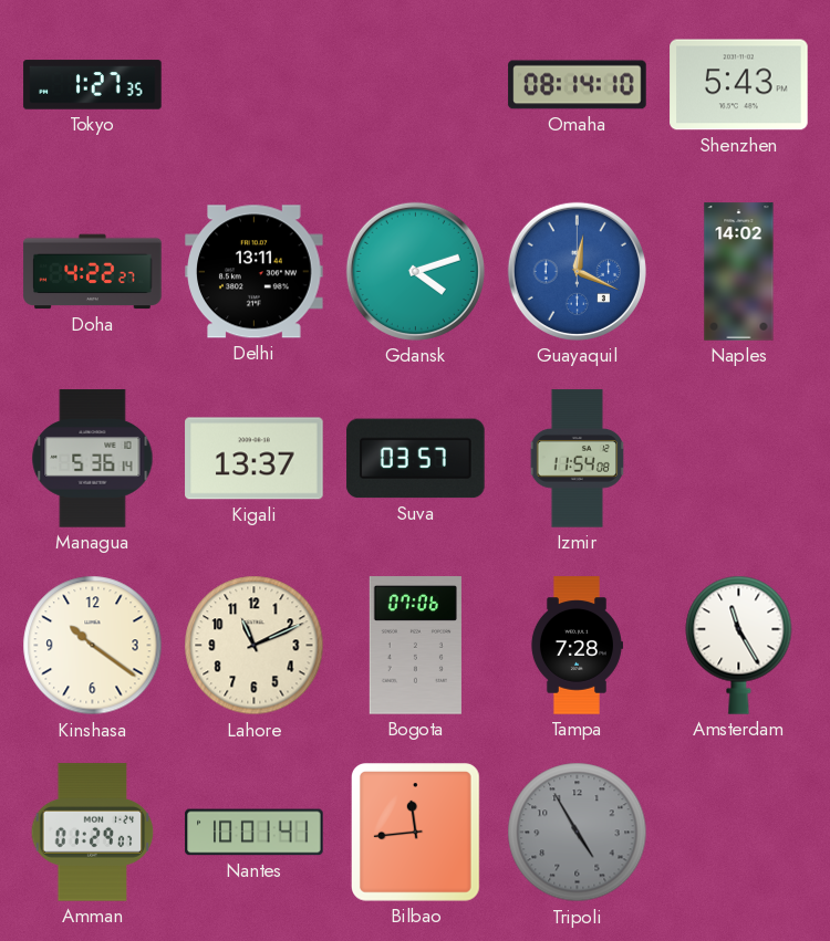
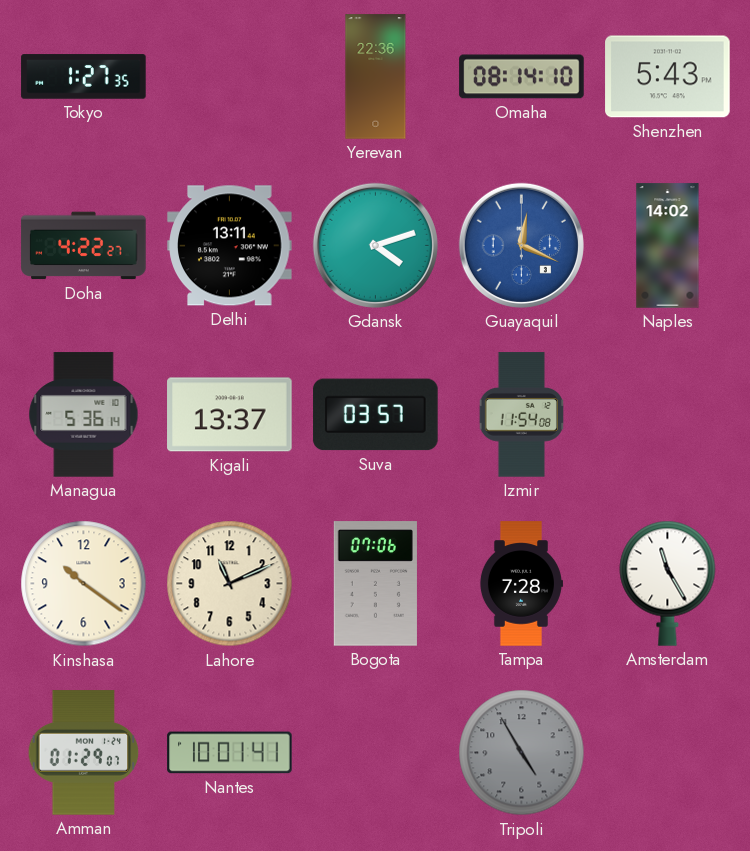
Yerevan: none -> 22:36
Bilbao: 11:44 -> none
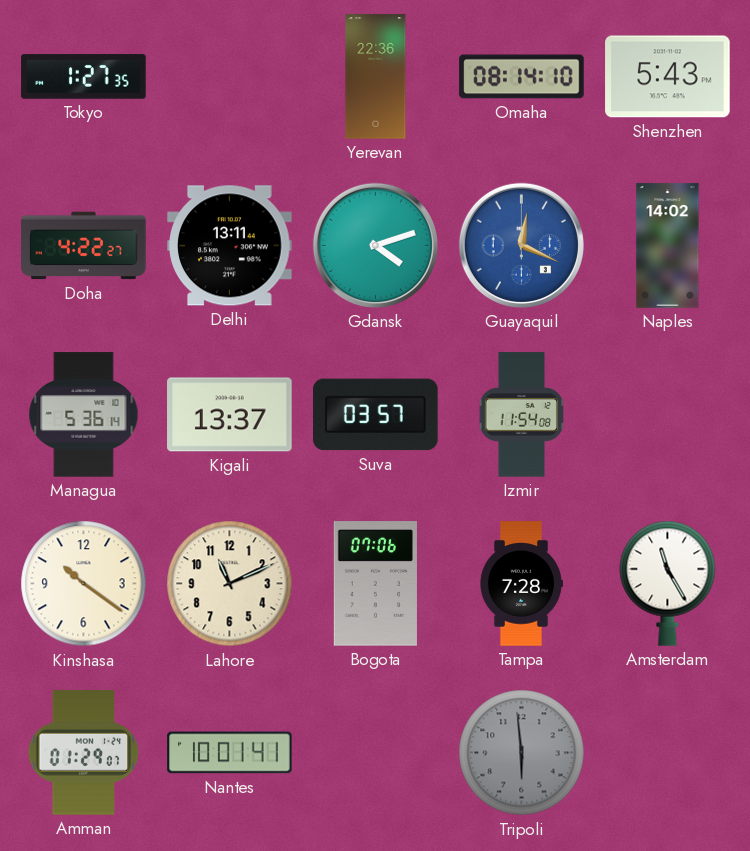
Tripoli: 4:55 -> 5:59
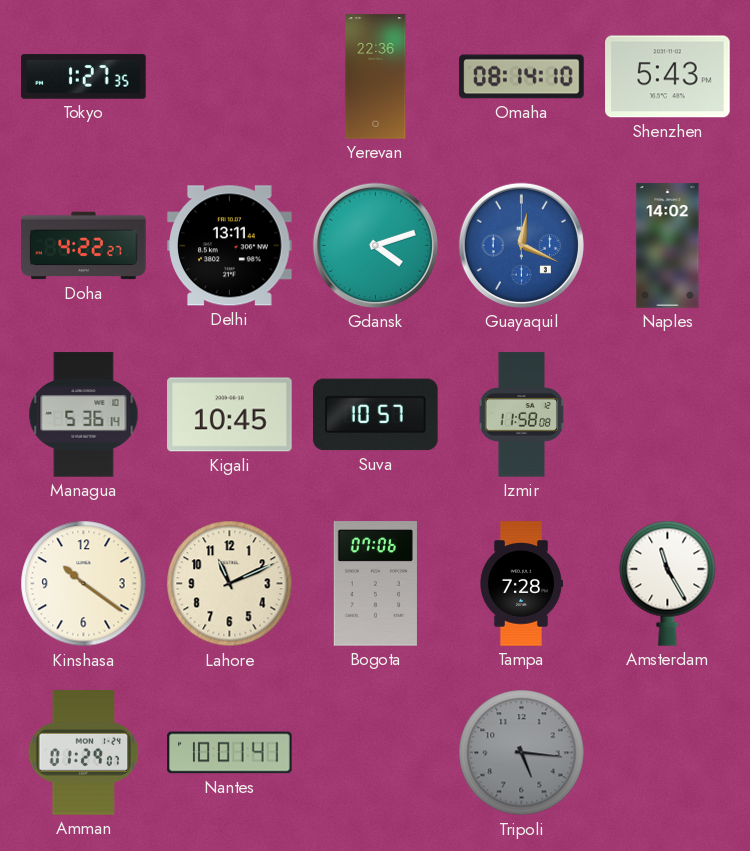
Kigali: 13:37 -> 10:45
Suva: 03:57 -> 10:57
Izmir: 11:54 -> 11:58
Tripoli: 5:59 -> 5:16
